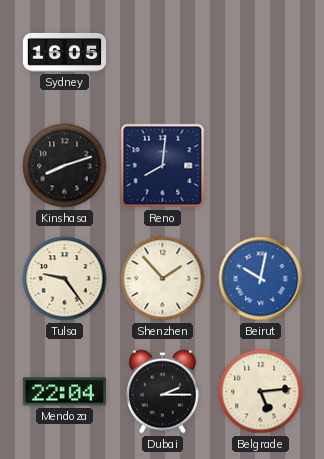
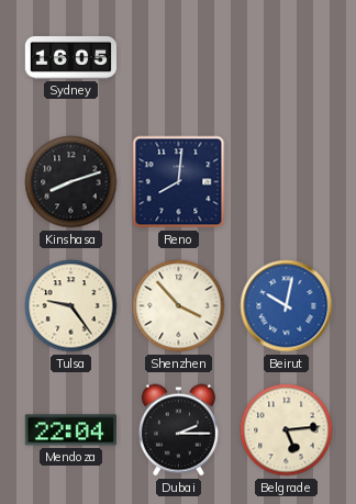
Shenzhen: 1:53 -> 3:53
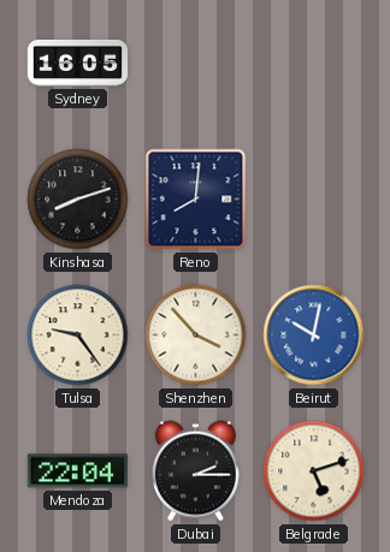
Belgrade: 5:14 -> 5:12
